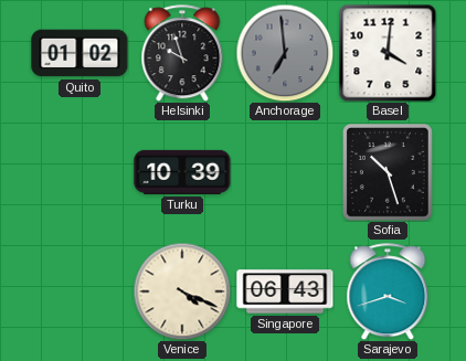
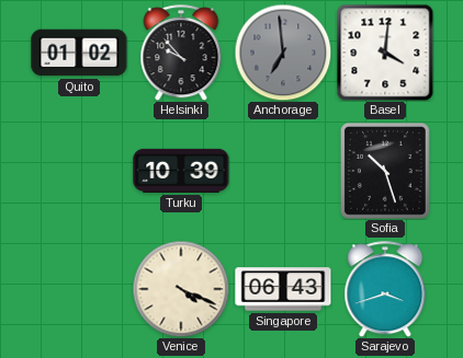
Helsinki: 9:57 -> 9:53
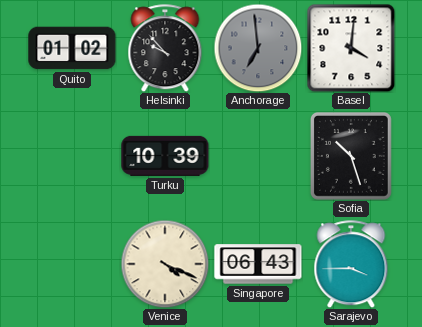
Sarajevo: 3:42 -> 3:45
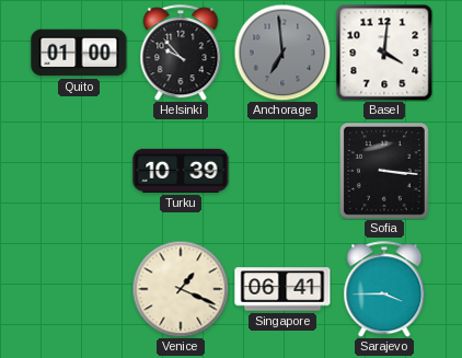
Quito: 01:02 -> 01:00
Sofia: 10:27 -> 3:16
Venice: 4:19 -> 1:19
Singapore: 06:43 -> 06:41
